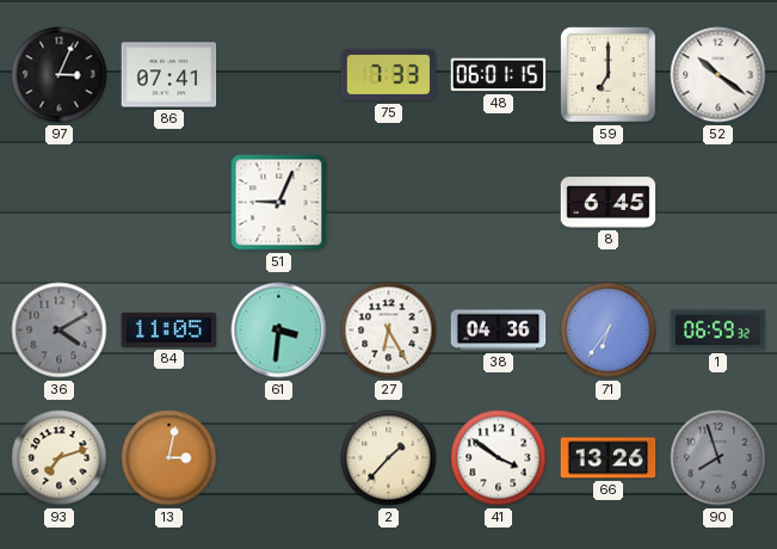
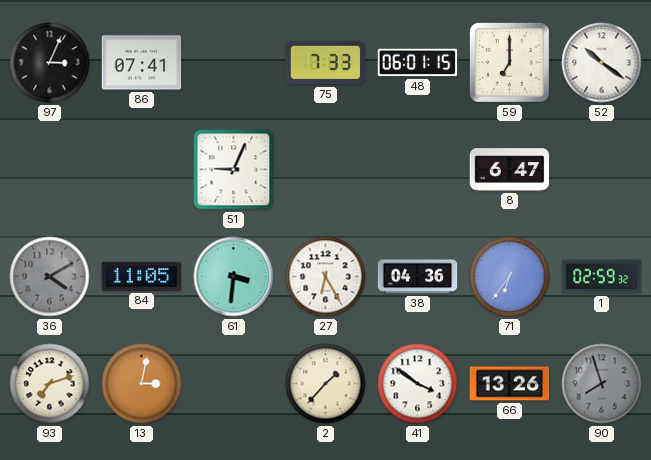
8: 6:45 -> 6:47
1: 06:59 -> 02:59
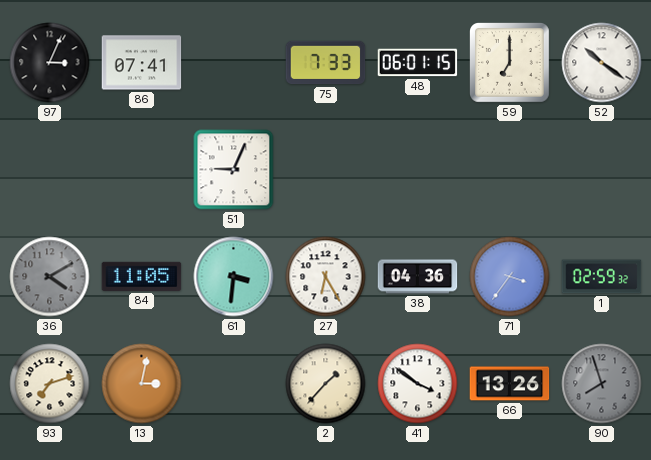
8: 6:47 -> none
71: 6:36 -> 3:36
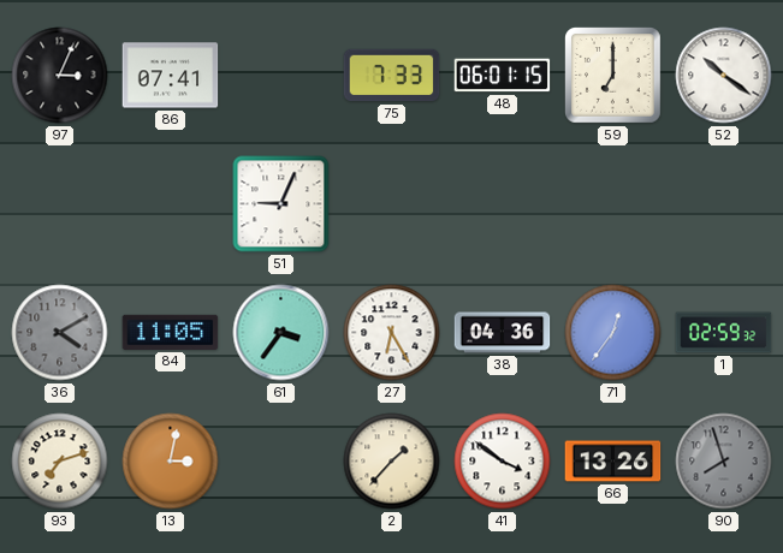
61: 3:31 -> 3:36
71: 3:36 -> 12:36
